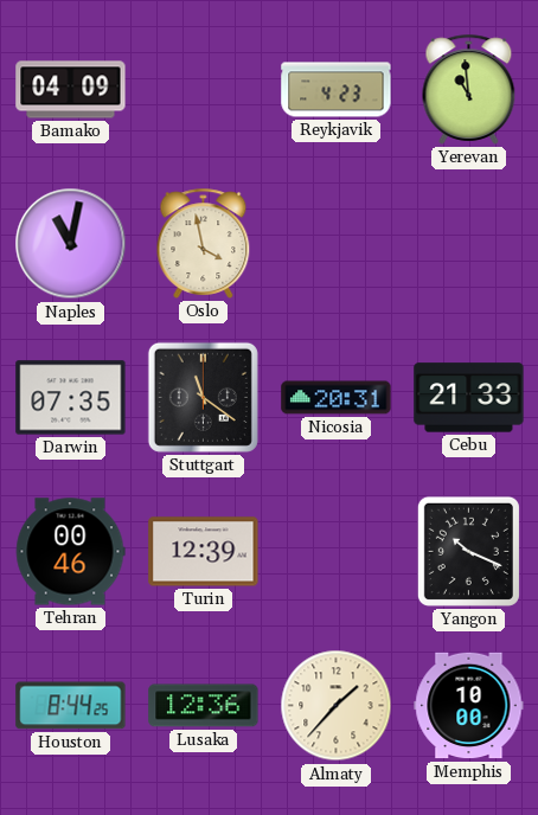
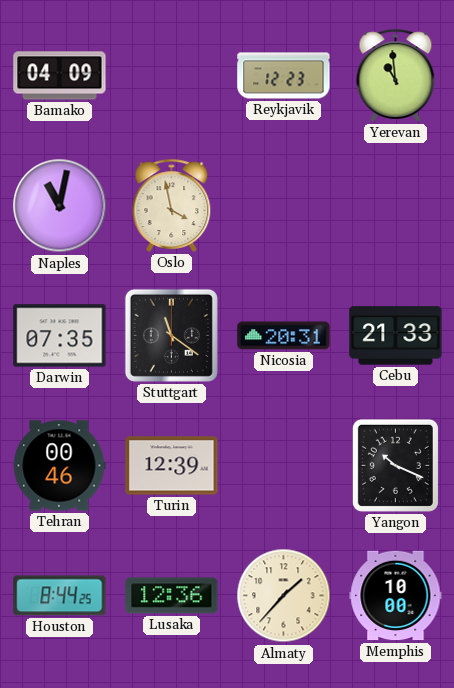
Reykjavik: 4:23 -> 12:23
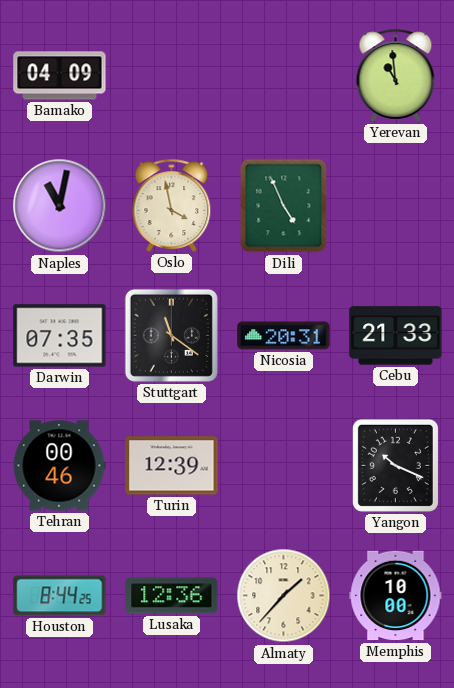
Reykjavik: 12:23 -> none
Dili: none -> 4:56
